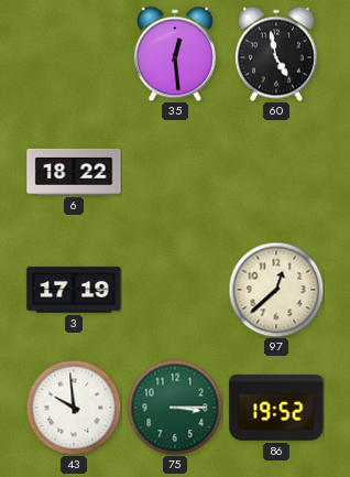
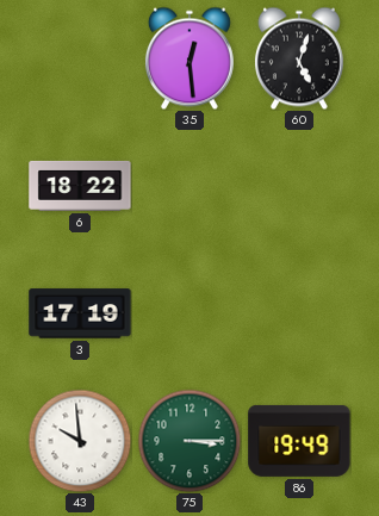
60: 4:58 -> 5:03
97: 12:38 -> none
86: 19:52 -> 19:49
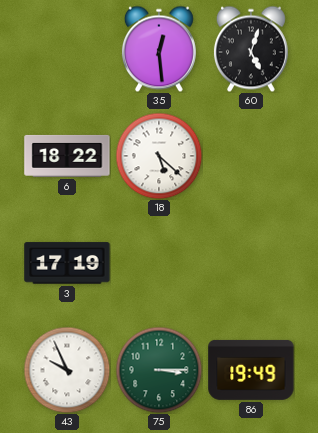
18: none -> 5:22
43: 9:59 -> 9:56
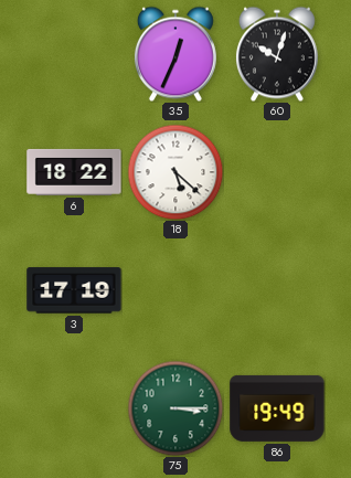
35: 12:29 -> 12:34
60: 5:03 -> 10:03
43: 9:56 -> none
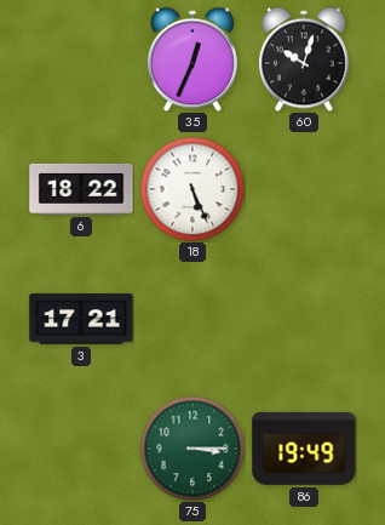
18: 5:22 -> 5:26
3: 17:19 -> 17:21
